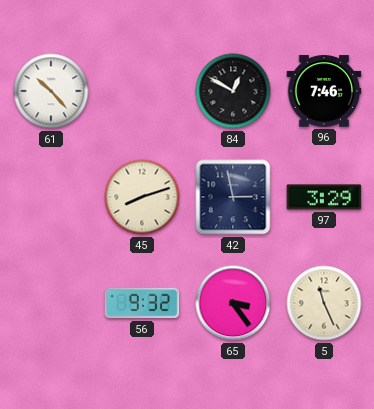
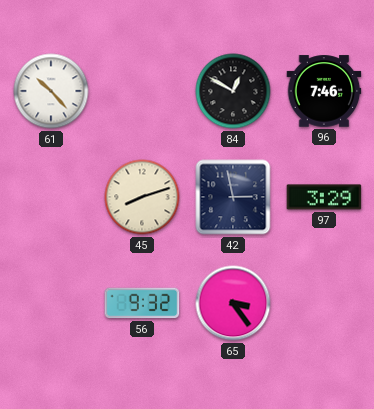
5: 11:26 -> none
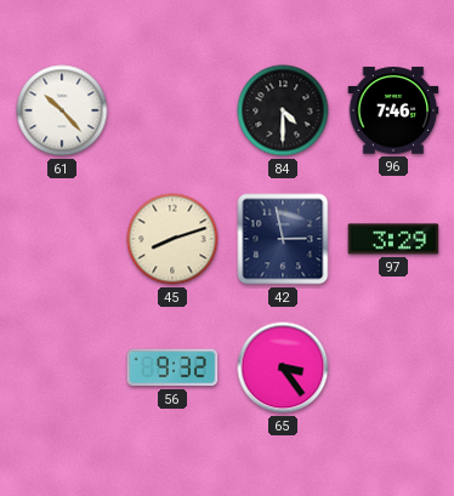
84: 12:50 -> 4:30
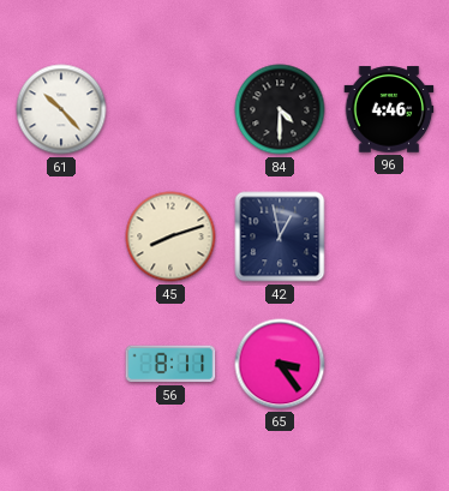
96: 7:46 -> 4:46
42: 2:58 -> 12:58
97: 3:29 -> none
56: 9:32 -> 8:11
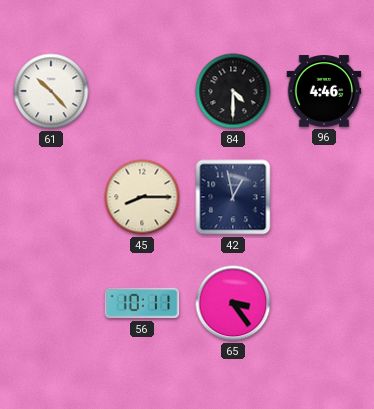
45: 8:12 -> 8:15
56: 8:11 -> 10:11
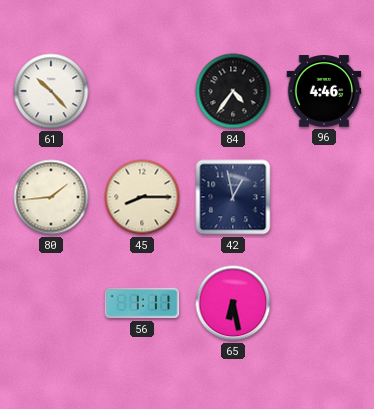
84: 4:30 -> 4:36
80: none -> 1:44
56: 10:11 -> 1:11
65: 3:24 -> 6:28
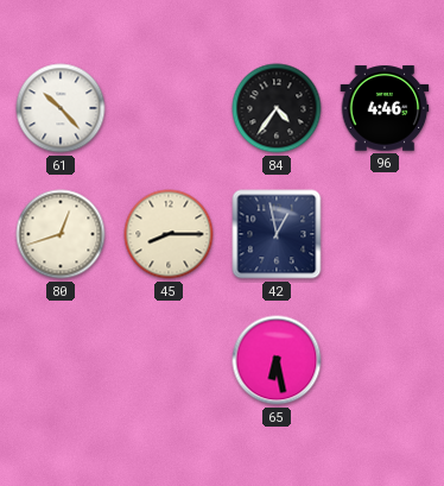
80: 1:44 -> 12:42
56: 1:11 -> none
